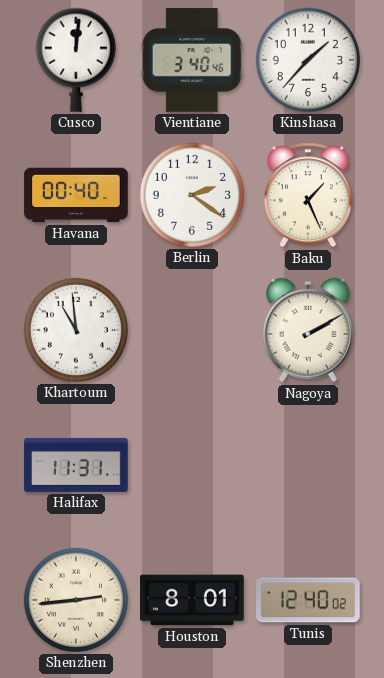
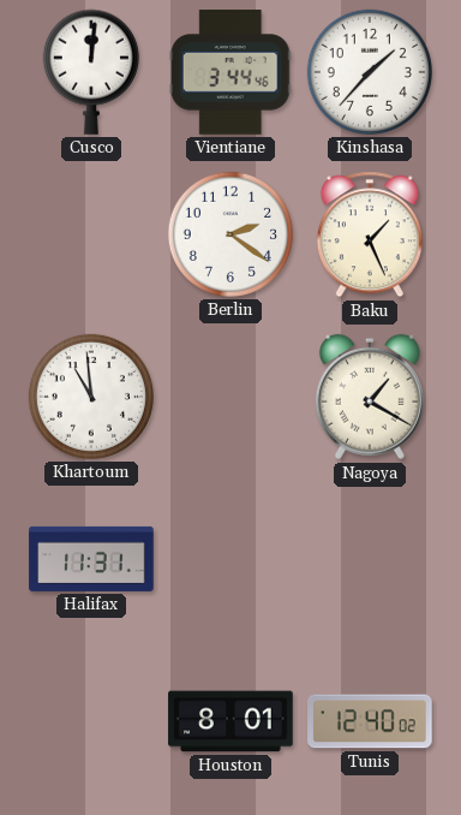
Vientiane: 3:40 -> 3:44
Havana: 00:40 -> none
Nagoya: 2:10 -> 1:20
Shenzhen: 2:44 -> none
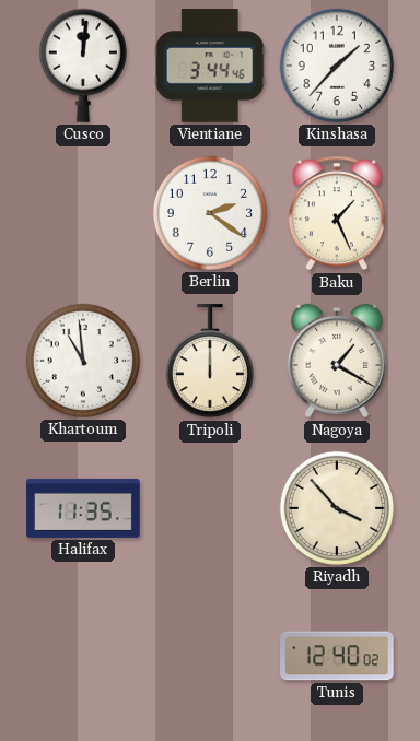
Tripoli: none -> 12:00
Halifax: 11:31 -> 11:35
Riyadh: none -> 3:53
Houston: 8:01 -> none
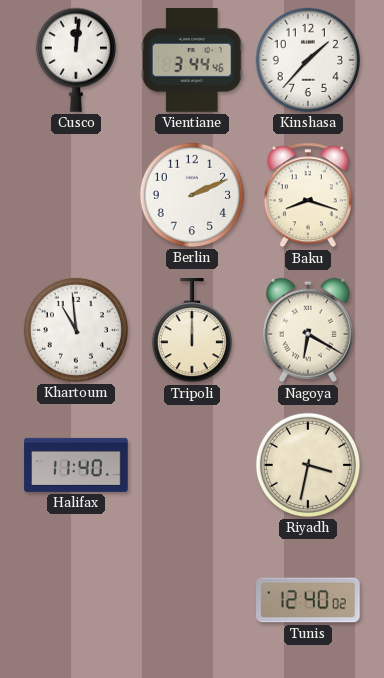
Berlin: 2:21 -> 2:11
Baku: 1:26 -> 8:18
Nagoya: 1:20 -> 6:20
Halifax: 11:35 -> 11:40
Riyadh: 3:53 -> 3:32
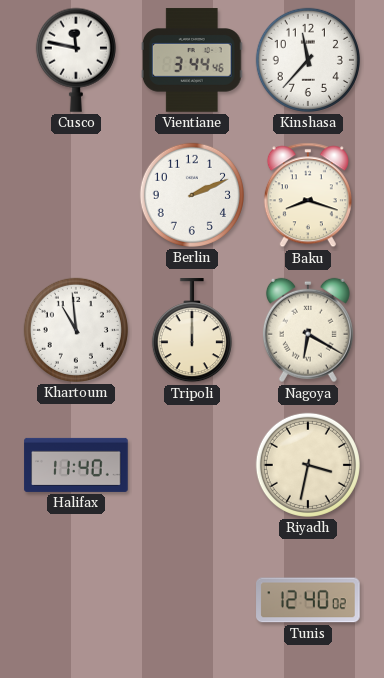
Cusco: 12:01 -> 11:47
Kinshasa: 1:37 -> 11:37
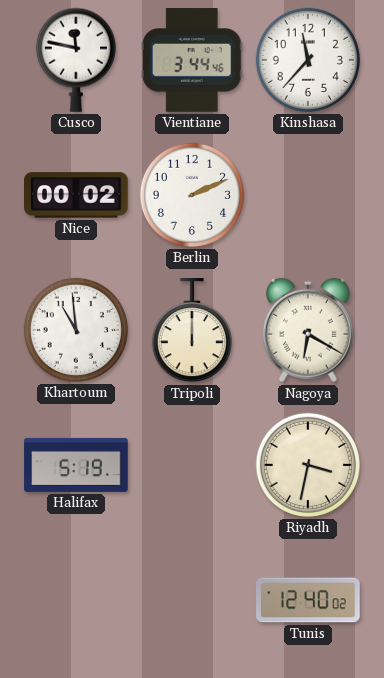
Nice: none -> 00:02
Baku: 8:18 -> none
Halifax: 11:40 -> 5:19
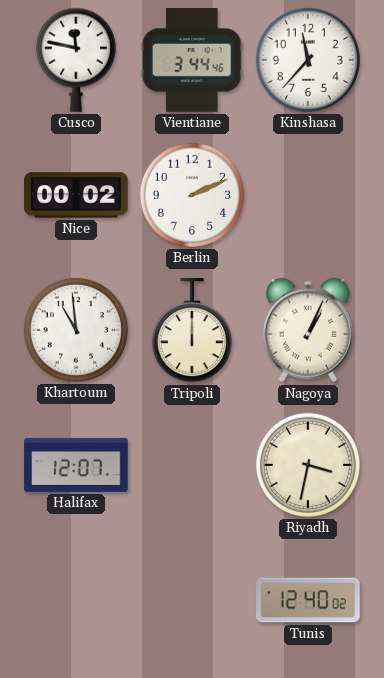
Nagoya: 6:20 -> 1:04
Halifax: 5:19 -> 12:07
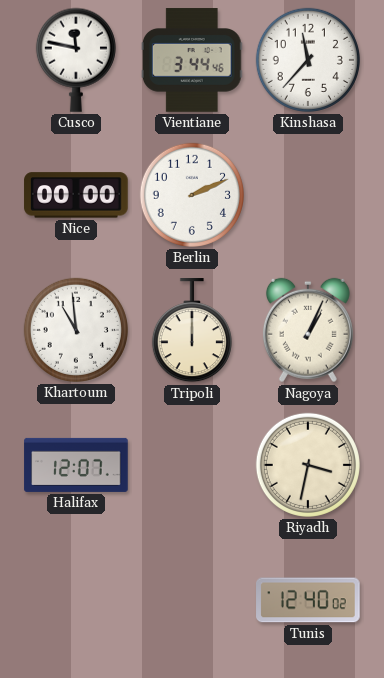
Nice: 00:02 -> 00:00
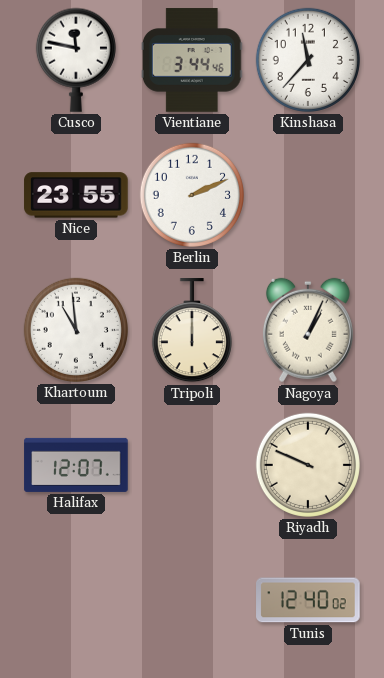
Nice: 00:00 -> 23:55
Riyadh: 3:32 -> 9:49
